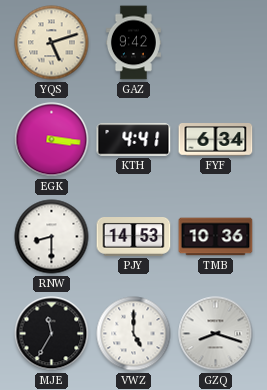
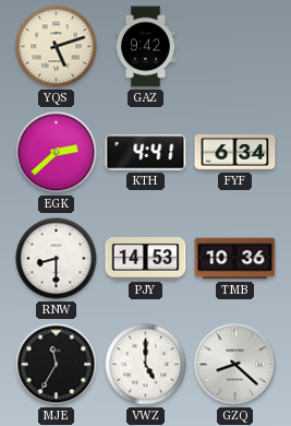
EGK: 3:16 -> 2:38
GZQ: 8:18 -> 8:22
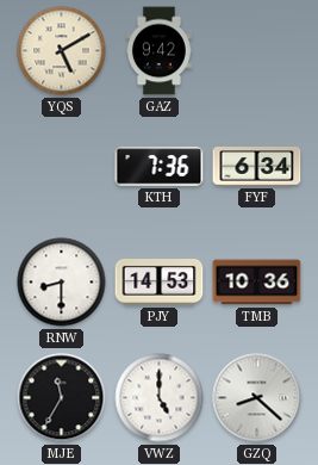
YQS: 5:12 -> 5:10
EGK: 2:38 -> none
KTH: 4:41 -> 7:36
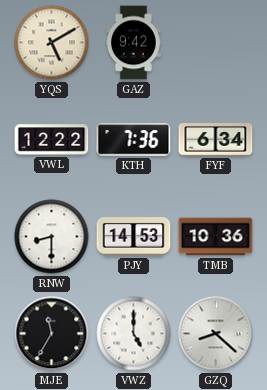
VWL: none -> 12:22
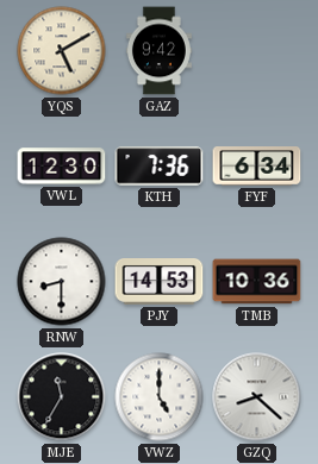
VWL: 12:22 -> 12:30
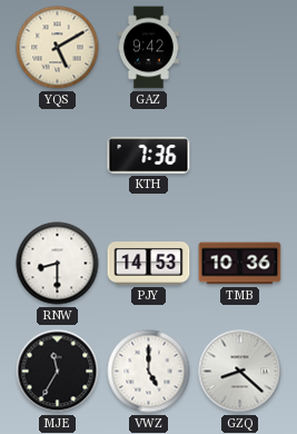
VWL: 12:30 -> none
FYF: 6:34 -> none
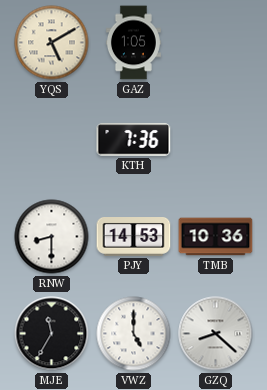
GAZ: 9:42 -> 1:05
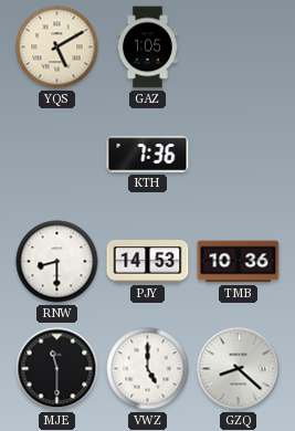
MJE: 11:35 -> 11:30
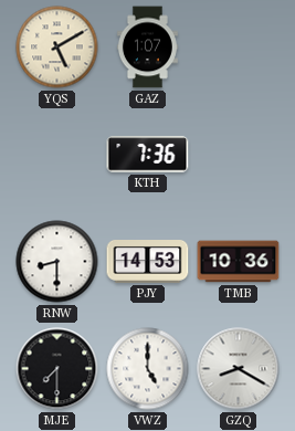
GAZ: 1:05 -> 1:07
MJE: 11:30 -> 7:30
GZQ: 8:22 -> 8:20
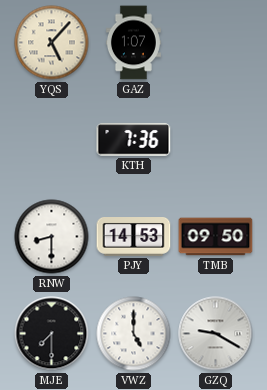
YQS: 5:10 -> 5:07
TMB: 10:36 -> 09:50
GZQ: 8:20 -> 9:20
